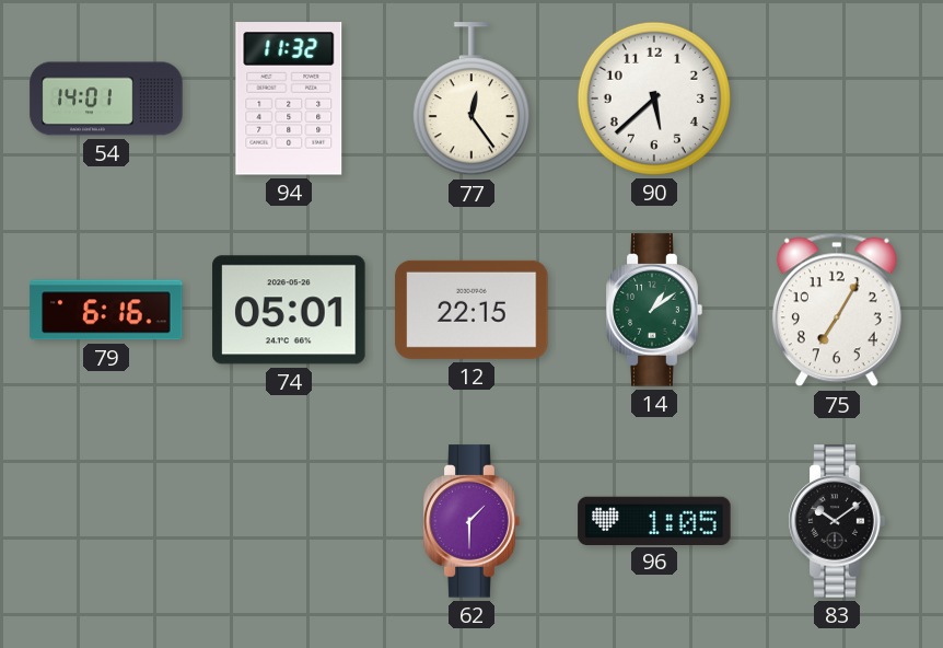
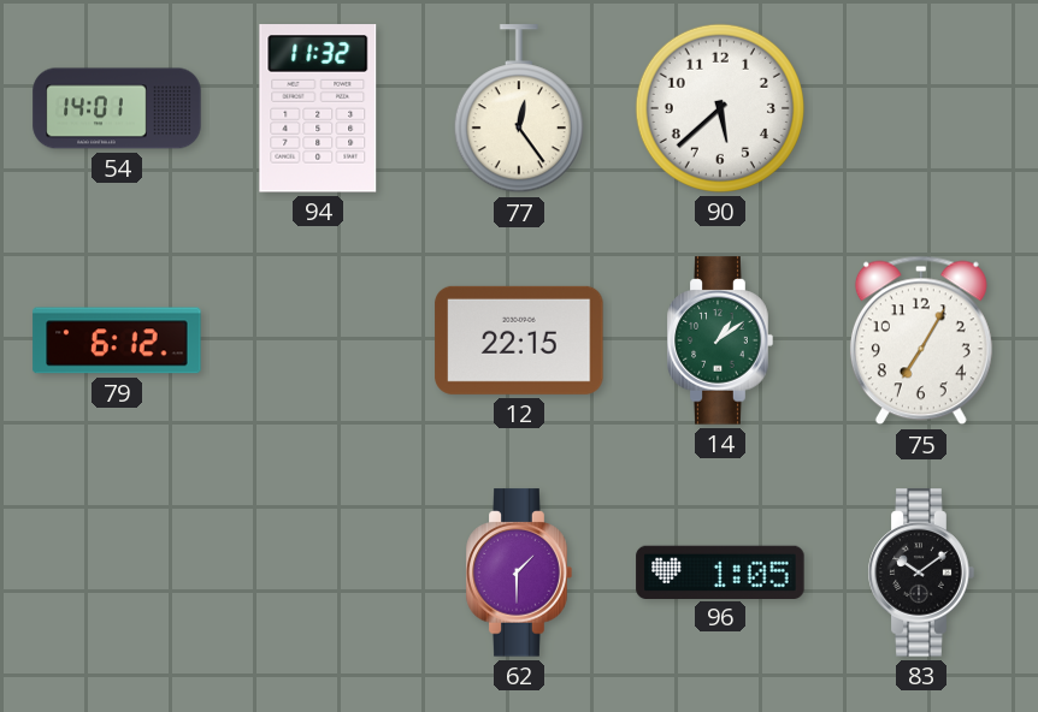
79: 6:16 -> 6:12
74: 05:01 -> none
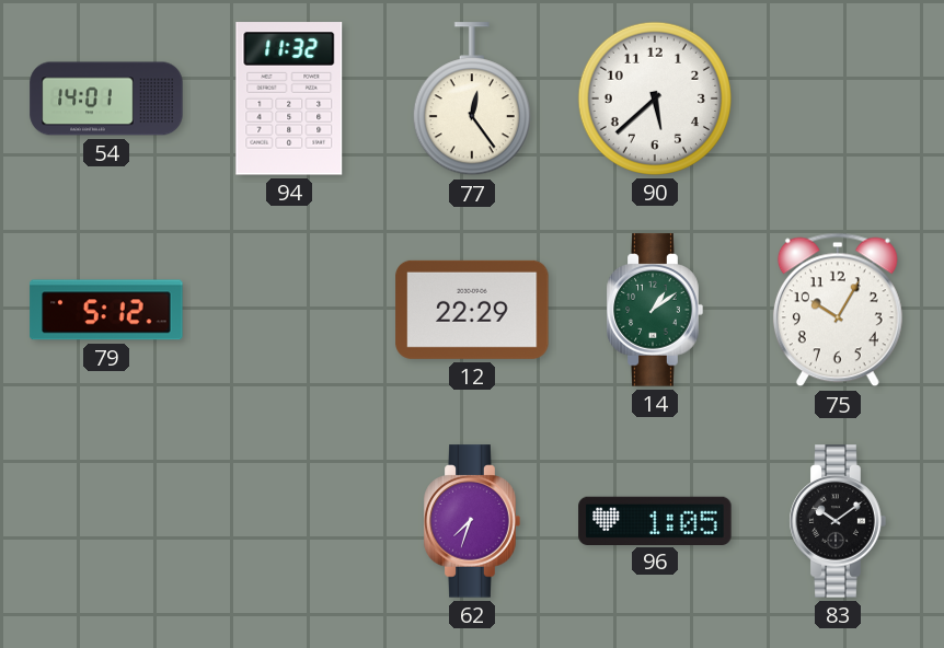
79: 6:12 -> 5:12
12: 22:15 -> 22:29
75: 7:05 -> 10:05
62: 1:30 -> 7:33
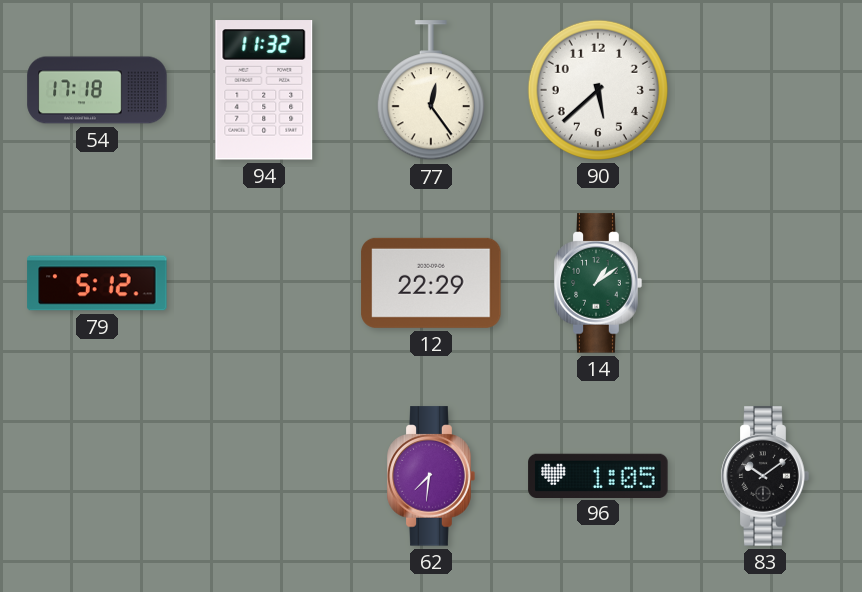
54: 14:01 -> 17:18
75: 10:05 -> none
62: 7:33 -> 7:31
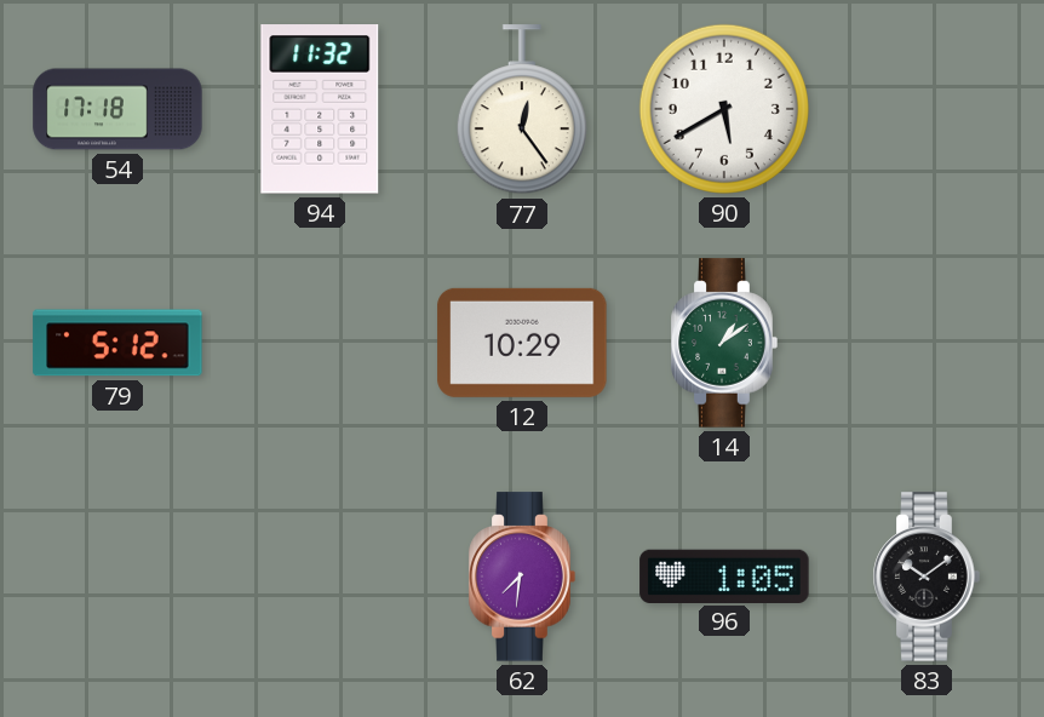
90: 5:38 -> 5:40
12: 22:29 -> 10:29
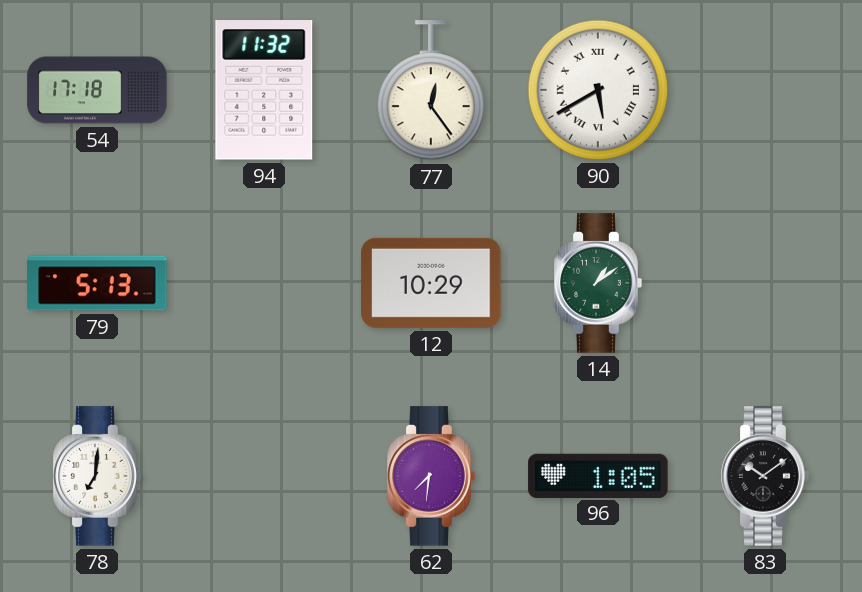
90 numerals: Arabic -> Roman
79: 5:12 -> 5:13
78: none -> 7:01
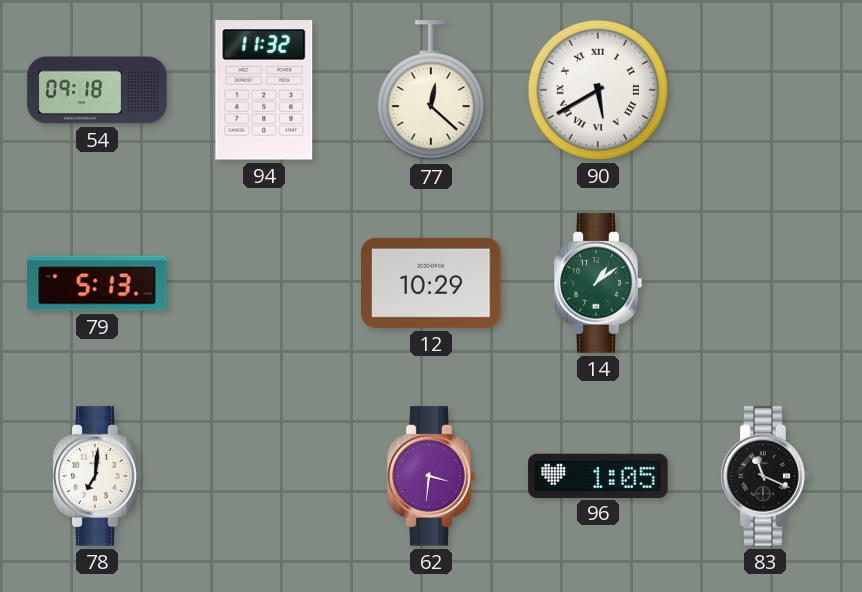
54: 17:18 -> 09:18
77: 12:24 -> 12:22
62: 7:31 -> 3:31
83: 10:09 -> 11:19
